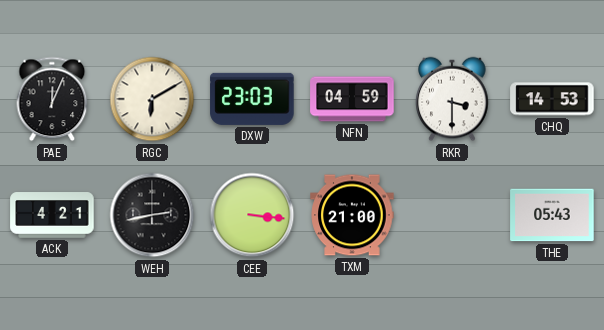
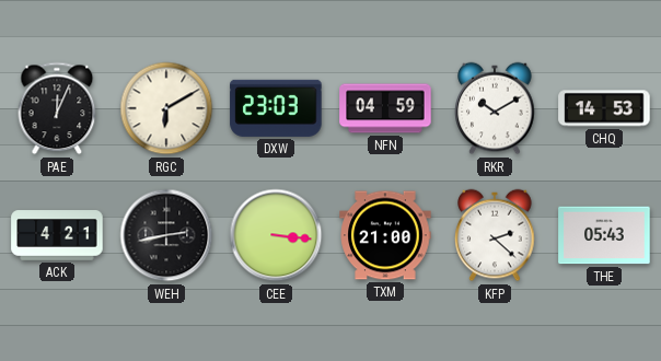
RKR: 3:30 -> 10:10
KFP: none -> 2:22
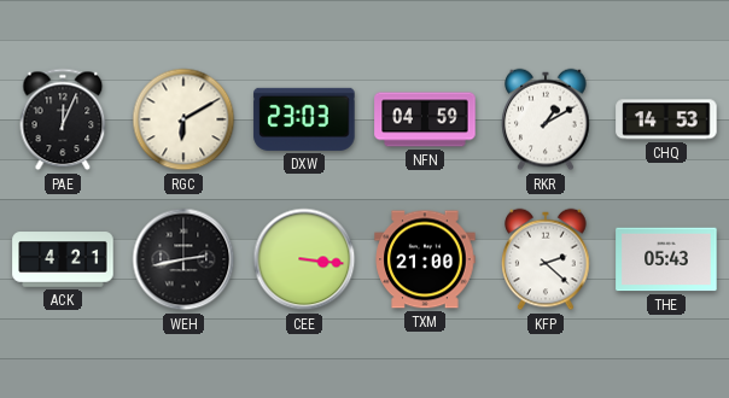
RKR: 10:10 -> 1:10
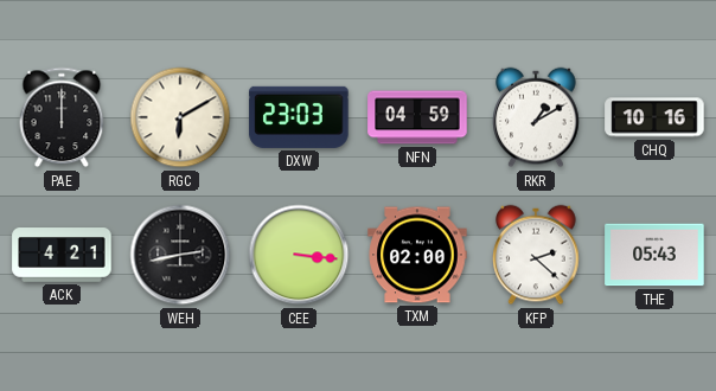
PAE: 12:04 -> 12:00
CHQ: 14:53 -> 10:16
TXM: 21:00 -> 02:00
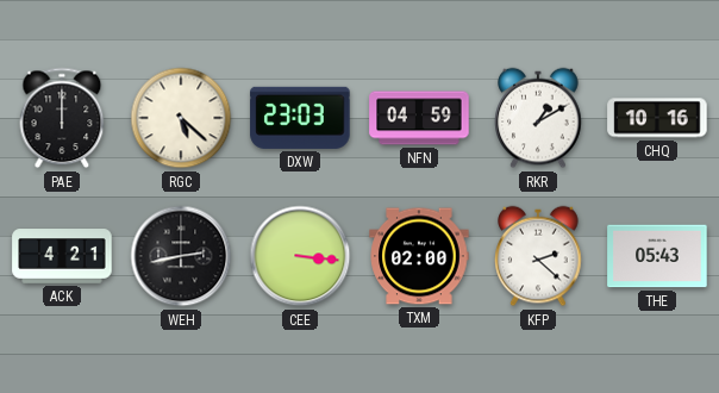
RGC: 6:10 -> 5:22
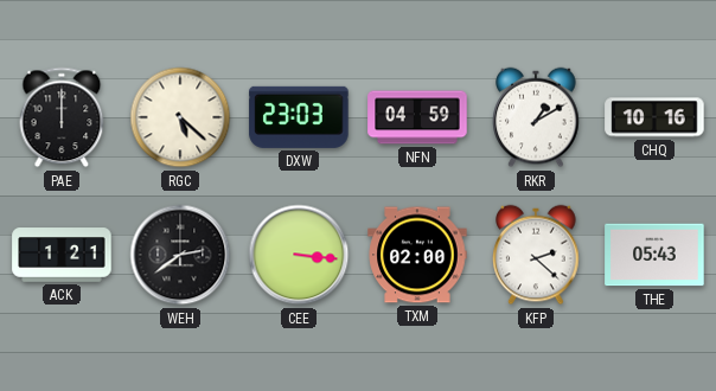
ACK: 4:21 -> 1:21
WEH: 2:43 -> 2:39
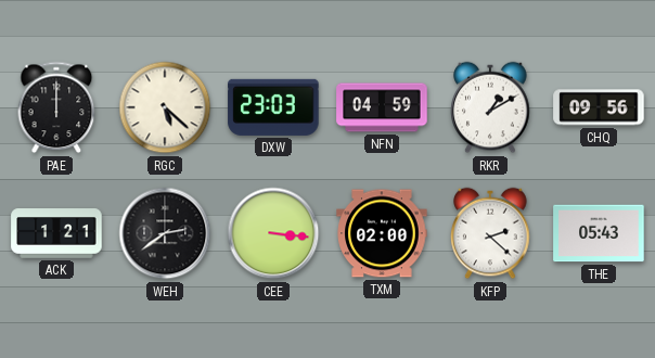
CHQ: 10:16 -> 09:56
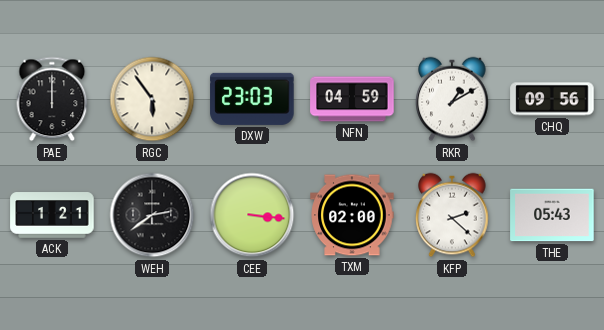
RGC: 5:22 -> 5:54
